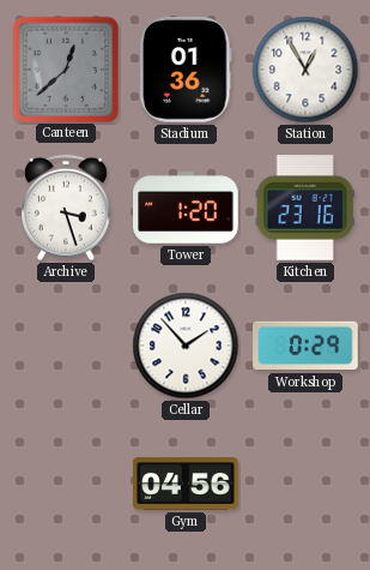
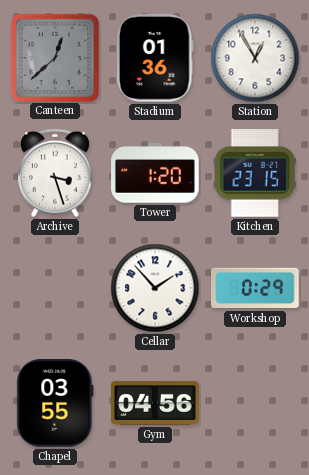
Kitchen: 23:16 -> 23:15
Chapel: none -> 03:55
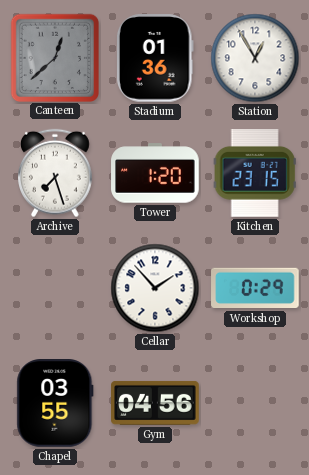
Archive: 3:27 -> 7:27
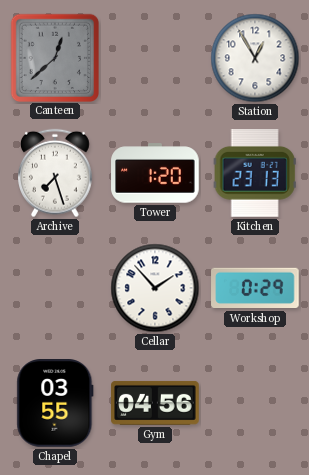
Stadium: 01:36 -> none
Kitchen: 23:15 -> 23:13
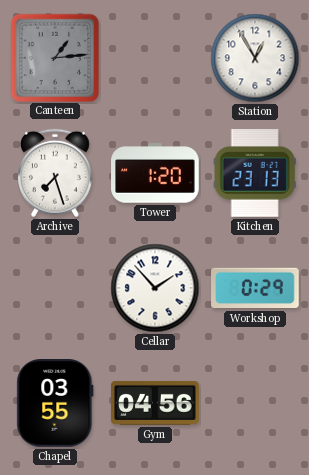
Canteen: 12:38 -> 1:14
